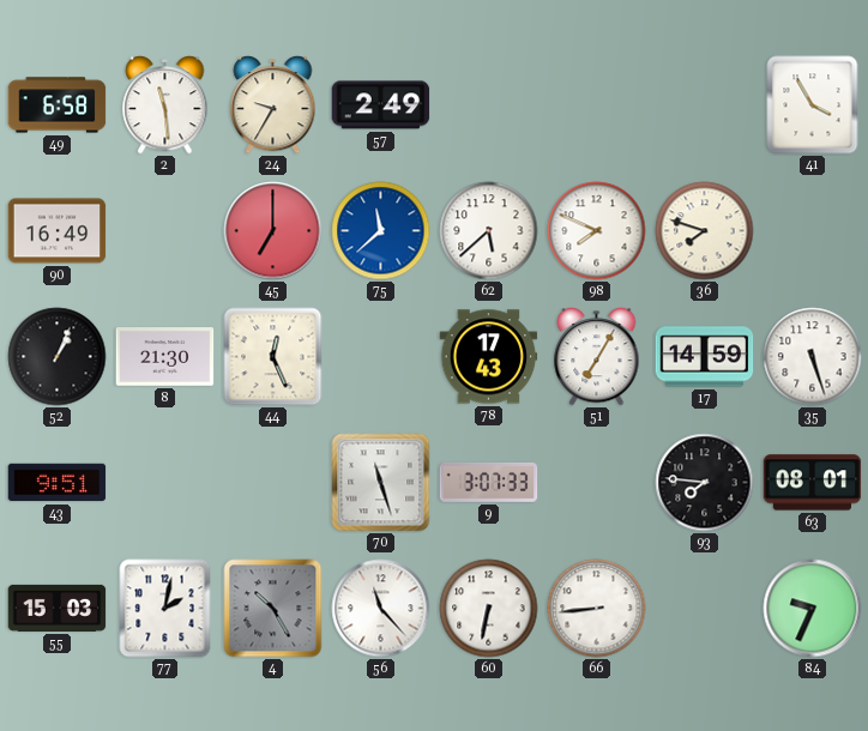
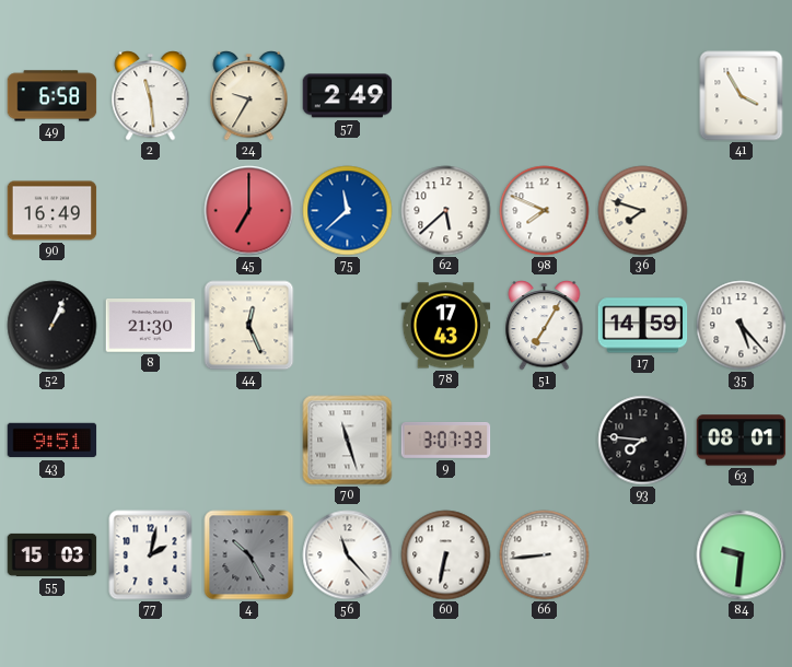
35: 5:27 -> 5:23
84: 9:34 -> 9:31
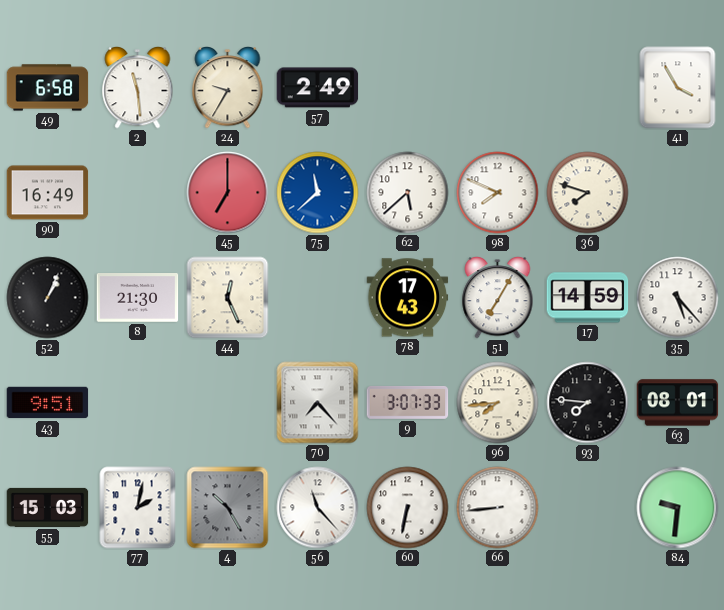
70: 11:27 -> 7:23
96: none -> 7:44
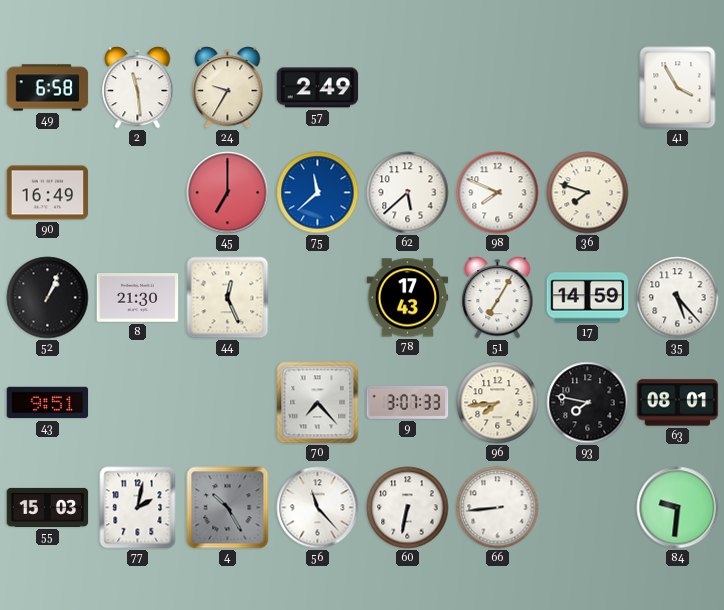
93: 7:46 -> 7:47
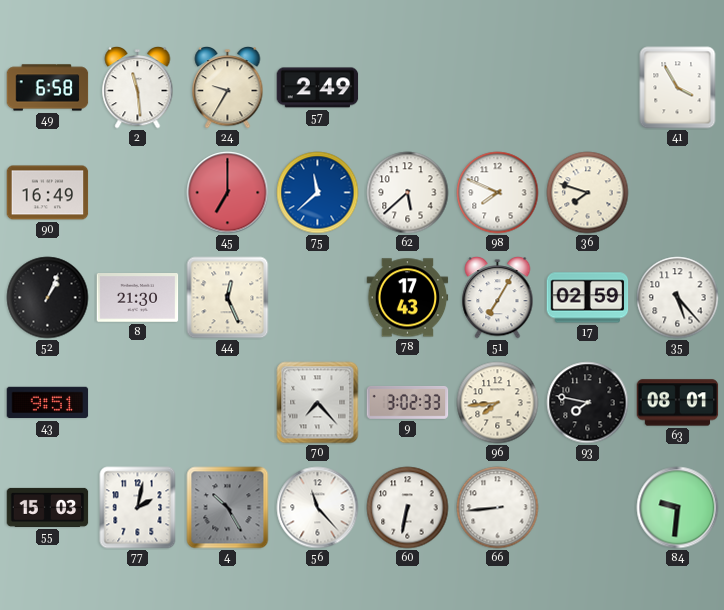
17: 14:59 -> 02:59
9: 3:07 -> 3:02
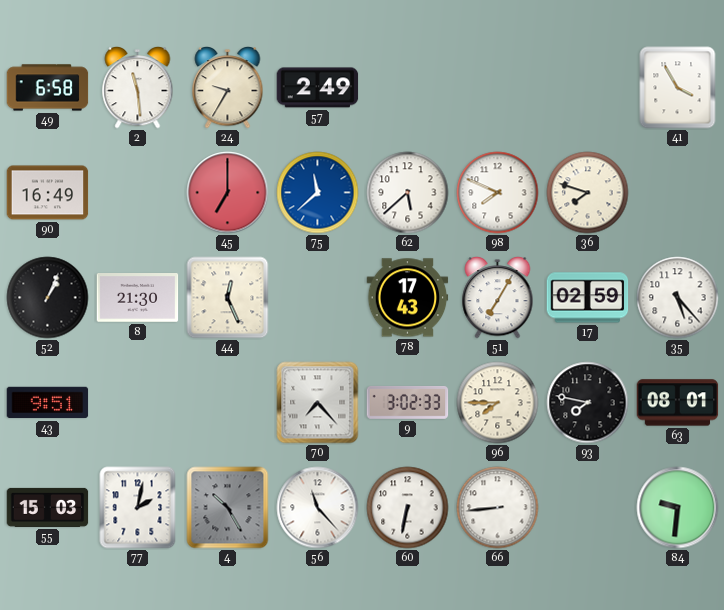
96: 7:44 -> 7:45
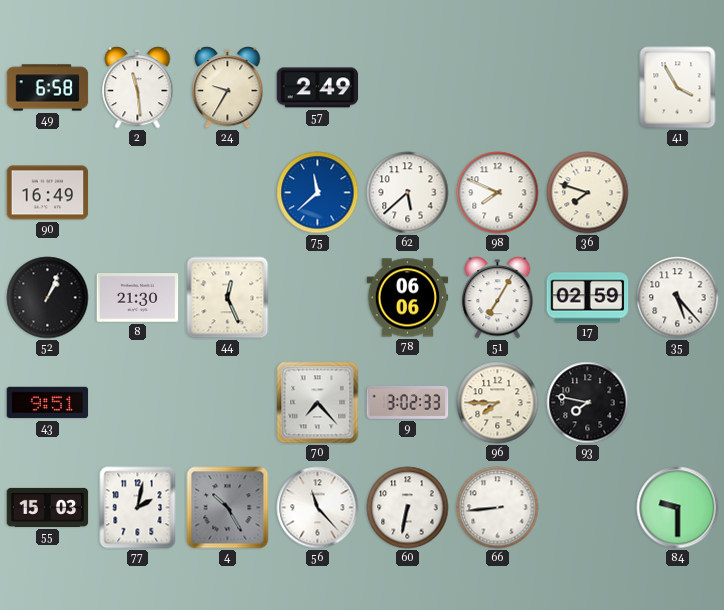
45: 7:00 -> none
78: 17:43 -> 06:06
63: 08:01 -> none
84: 9:31 -> 9:30
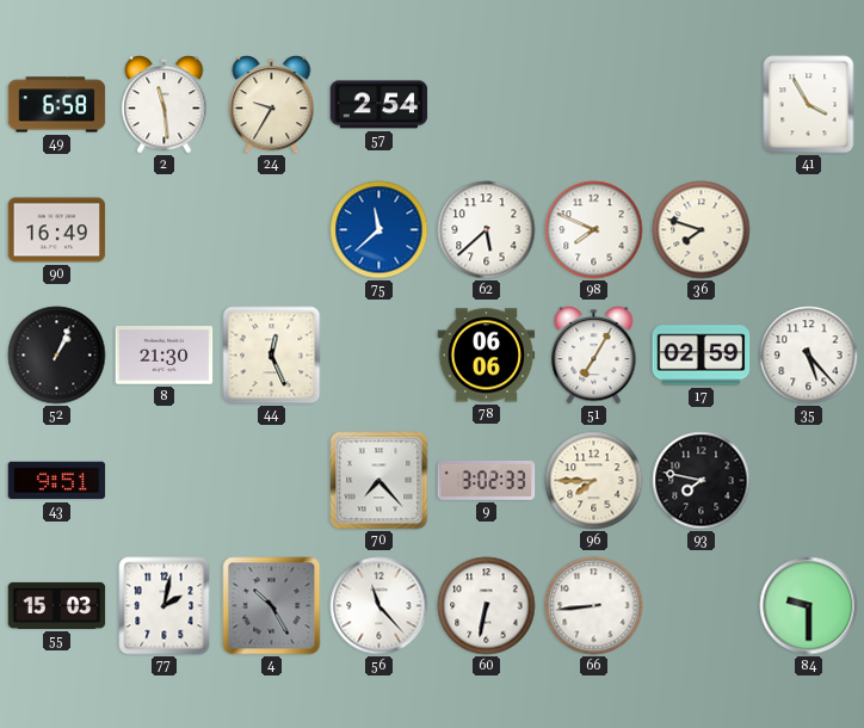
57: 2:49 -> 2:54
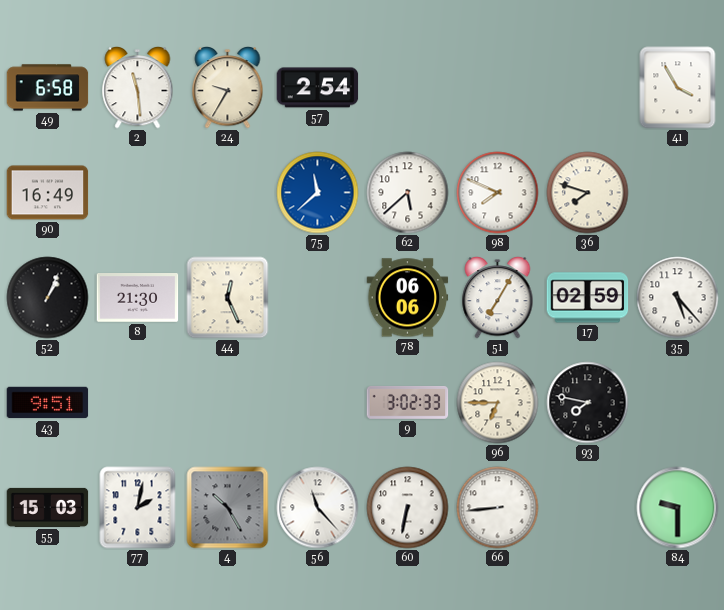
70: 7:23 -> none
96: 7:45 -> 6:45
